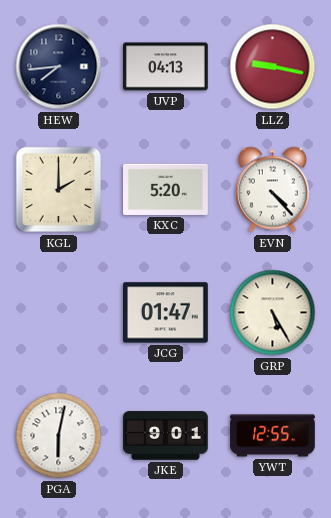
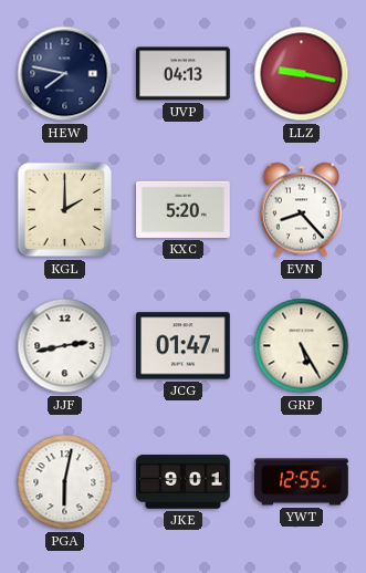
HEW: 7:44 -> 7:47
EVN: 4:23 -> 8:23
JJF: none -> 2:43
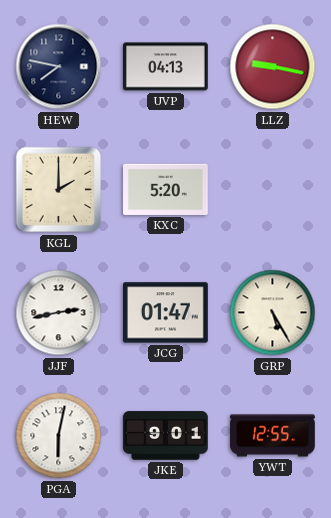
EVN: 8:23 -> none
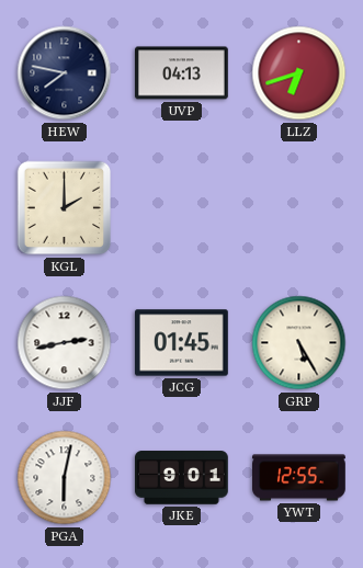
LLZ: 9:17 -> 6:42
KXC: 5:20 -> none
JCG: 01:47 -> 01:45
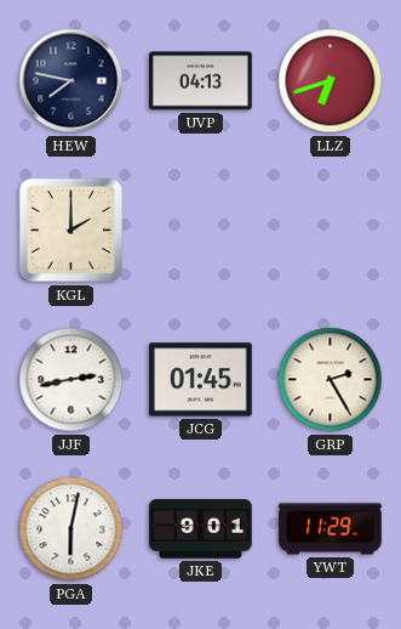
GRP: 5:25 -> 2:25
YWT: 12:55 -> 11:29
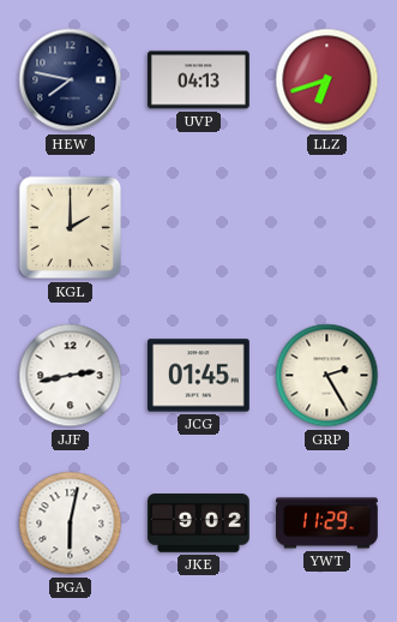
JKE: 9:01 -> 9:02
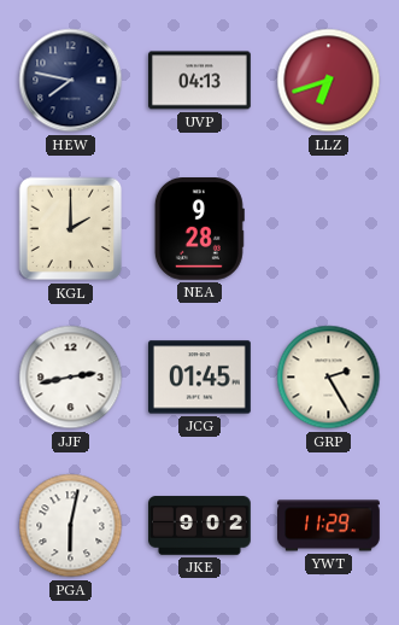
NEA: none -> 9:28
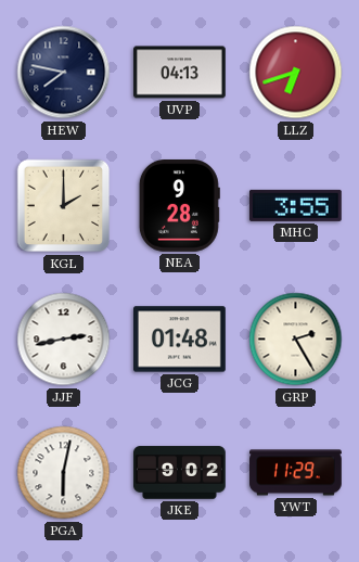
MHC: none -> 3:55
JCG: 01:45 -> 01:48
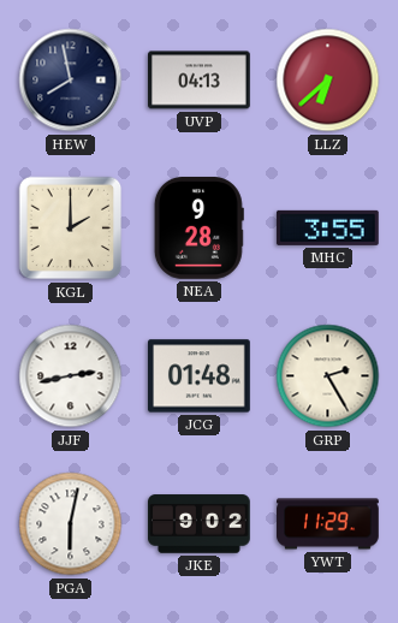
HEW: 7:47 -> 7:58
LLZ: 6:42 -> 6:38
